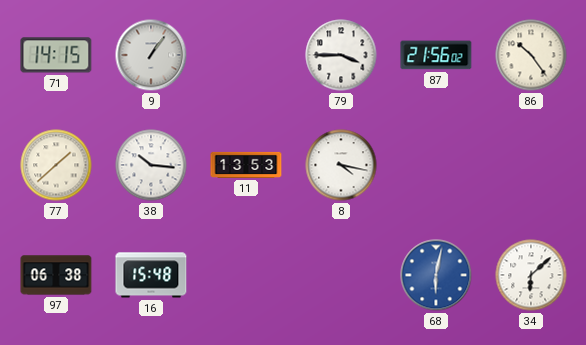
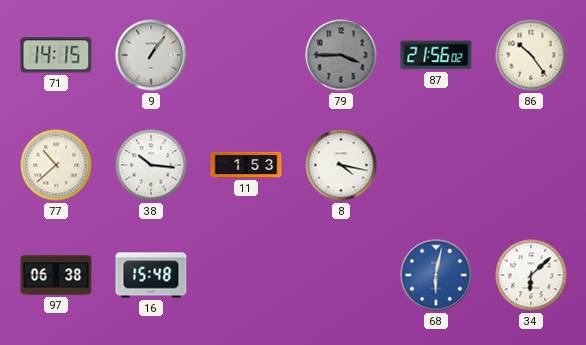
79 dial: white -> grey
77: 1:38 -> 10:38
11: 13:53 -> 1:53
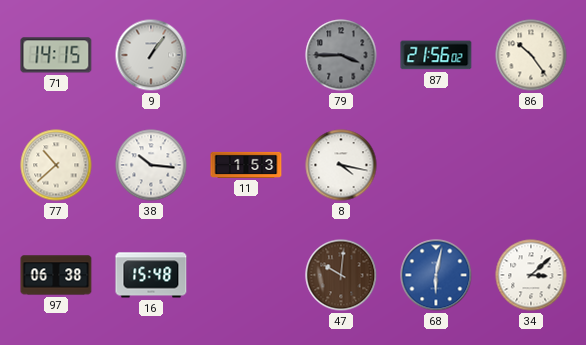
47: none -> 10:01
34: 6:08 -> 3:08
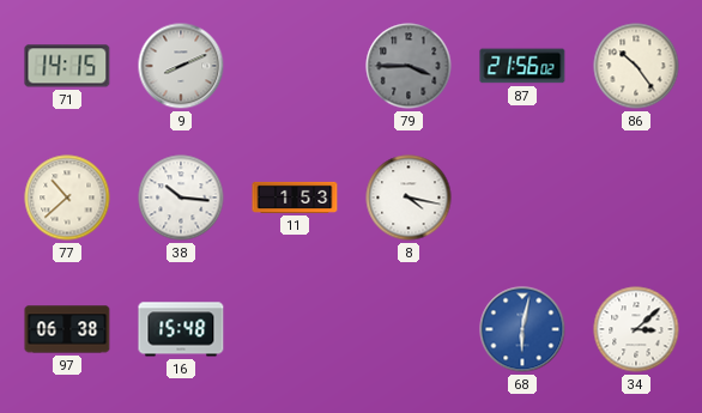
9: 1:06 -> 8:11
47: 10:01 -> none
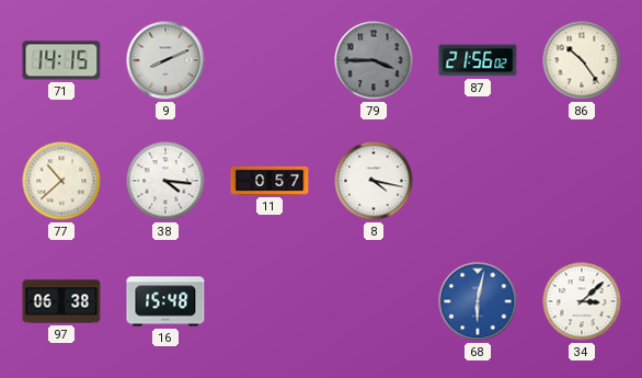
38: 10:16 -> 4:16
11: 1:53 -> 0:57
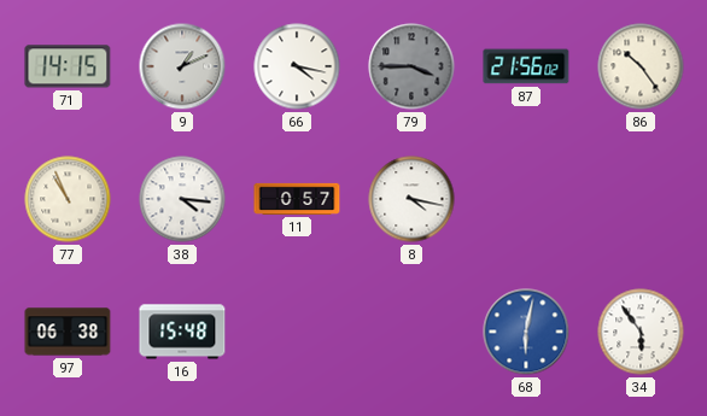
9: 8:11 -> 1:11
66: none -> 4:17
77: 10:38 -> 10:56
34: 3:08 -> 5:54
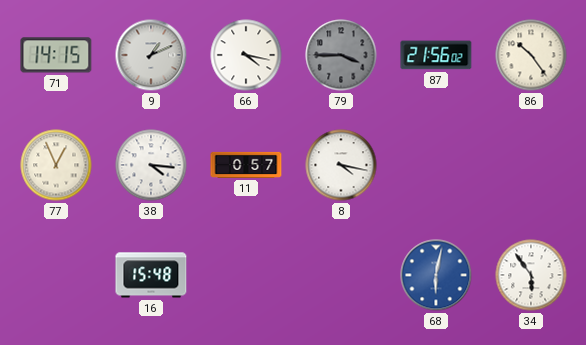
77: 10:56 -> 12:56
97: 06:38 -> none
